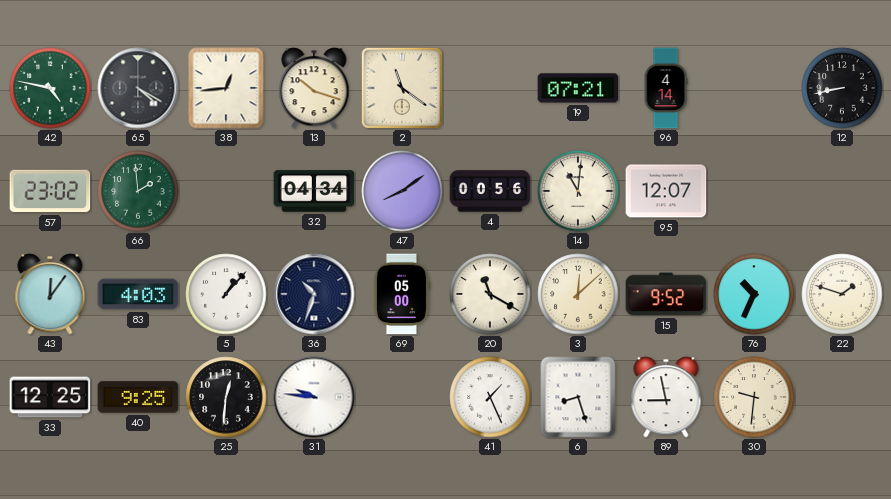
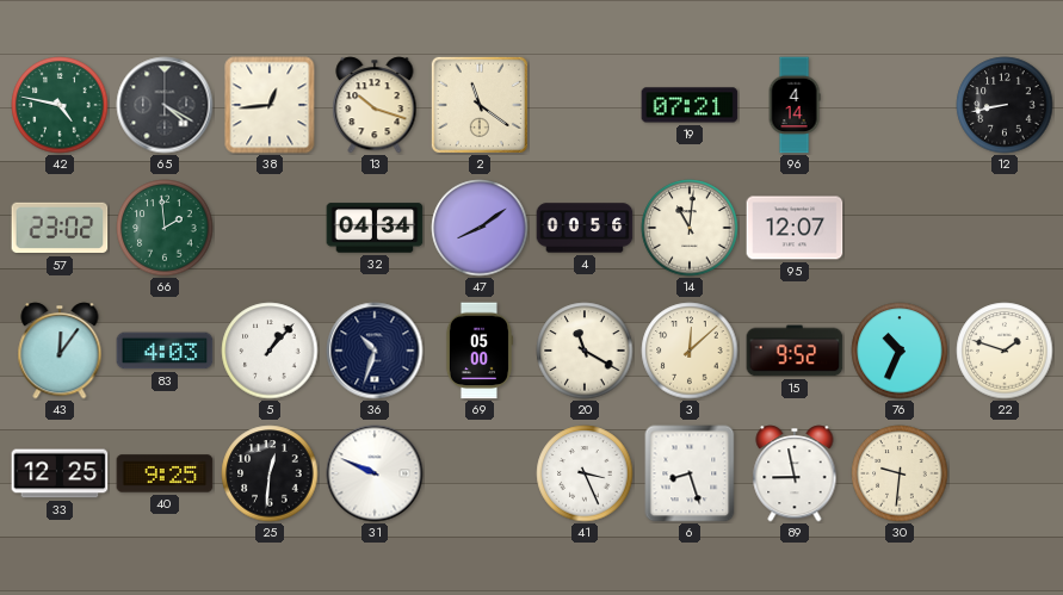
31: 9:46 -> 9:49
41: 1:26 -> 3:26
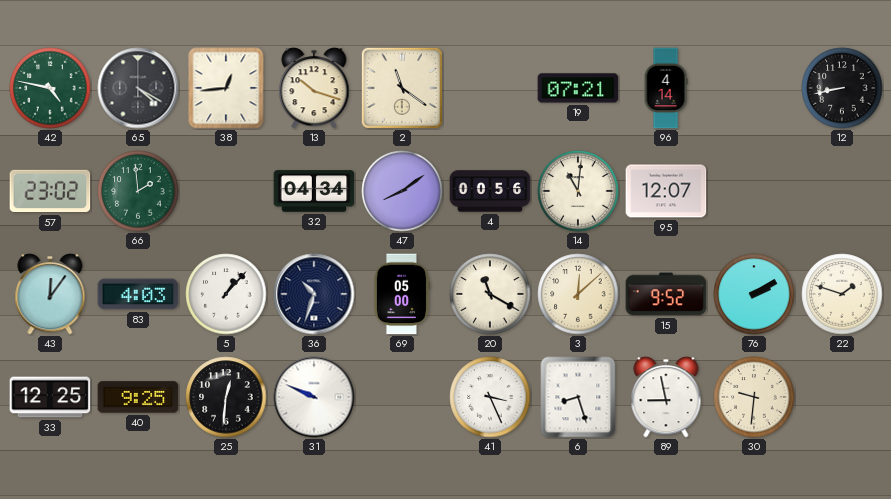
76: 10:34 -> 2:10
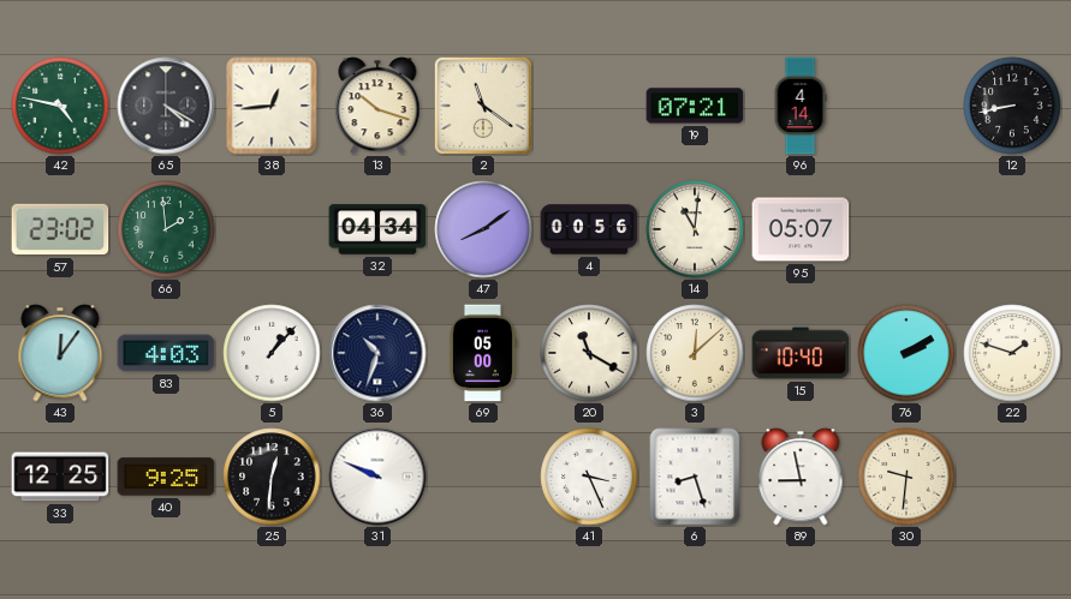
95: 12:07 -> 05:07
15: 9:52 -> 10:40
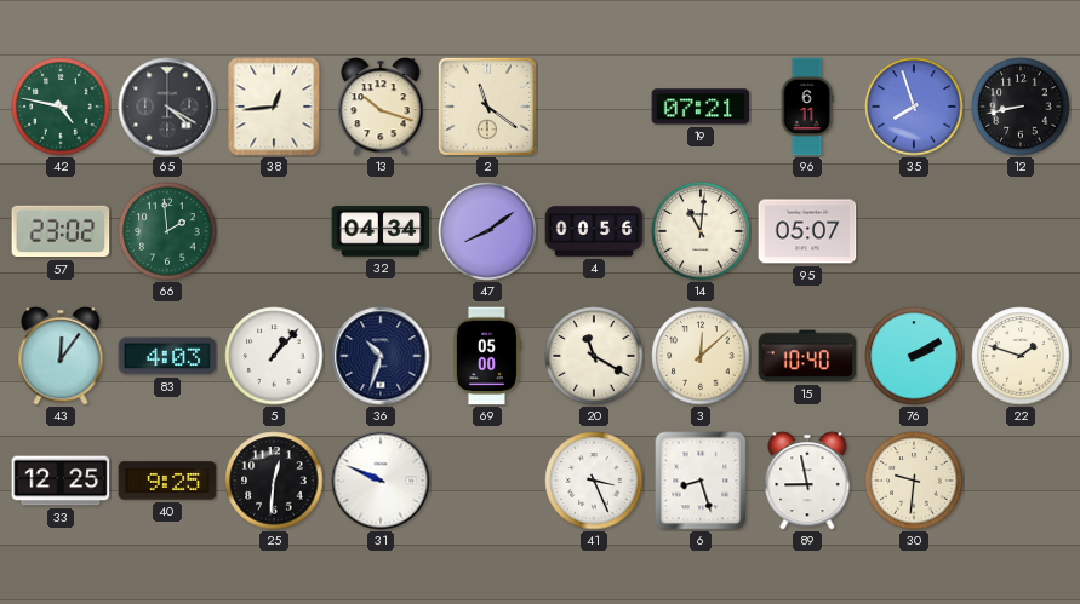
96: 4:14 -> 6:11
35: none -> 7:57
